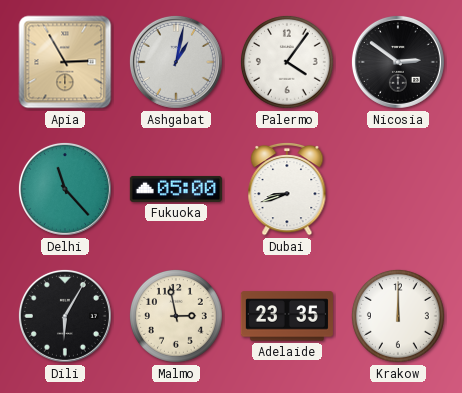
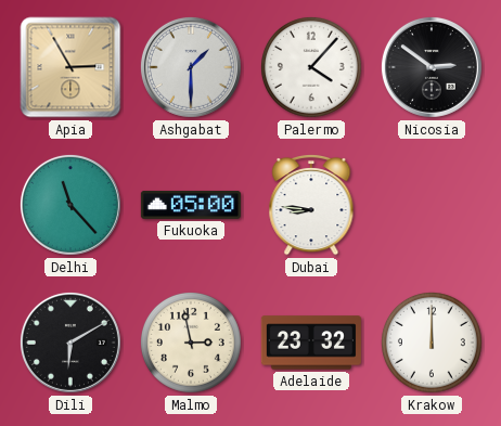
Ashgabat: 1:02 -> 1:30
Palermo: 4:06 -> 4:07
Dubai: 8:42 -> 8:46
Dili: 6:05 -> 6:10
Adelaide: 23:35 -> 23:32
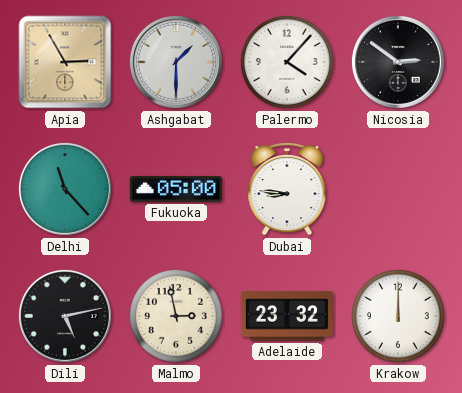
Dili: 6:10 -> 5:13
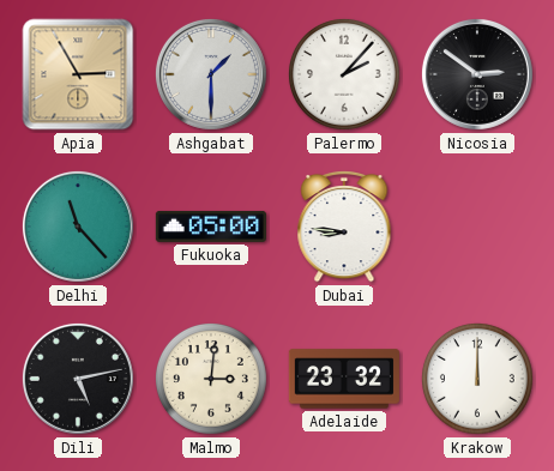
Palermo: 4:07 -> 2:07
Malmo: 2:58 -> 3:01
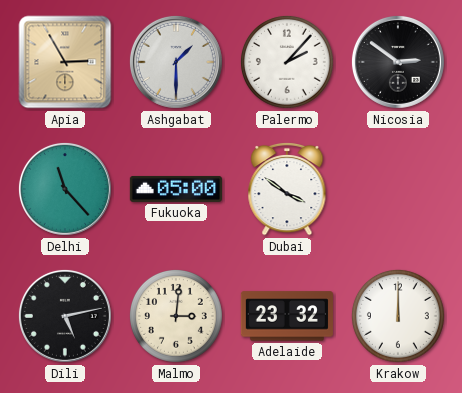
Dubai: 8:46 -> 3:51
